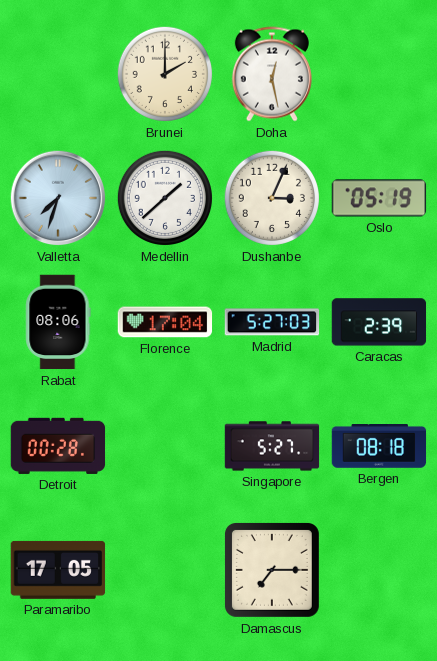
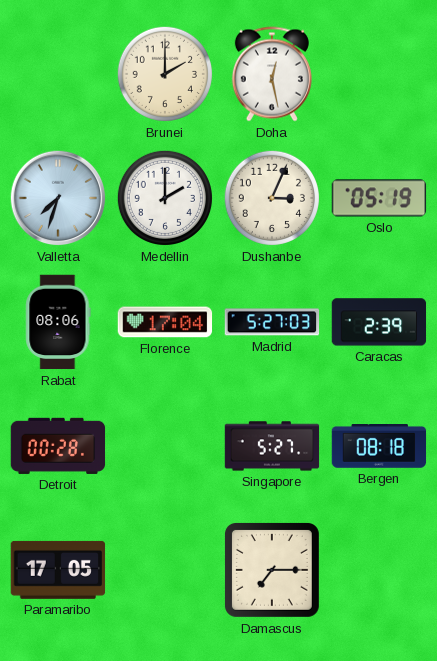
Medellin: 1:38 -> 2:00
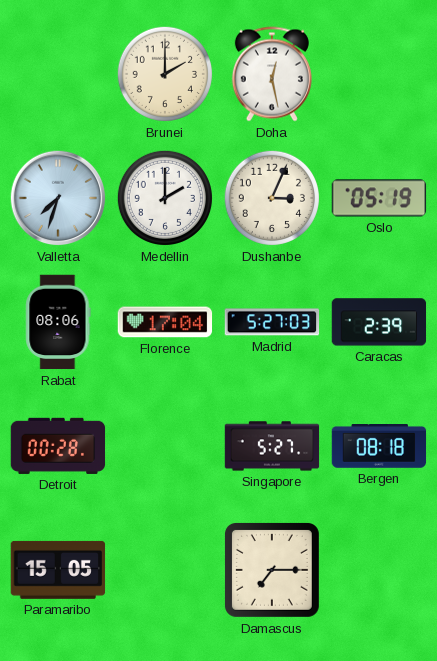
Paramaribo: 17:05 -> 15:05
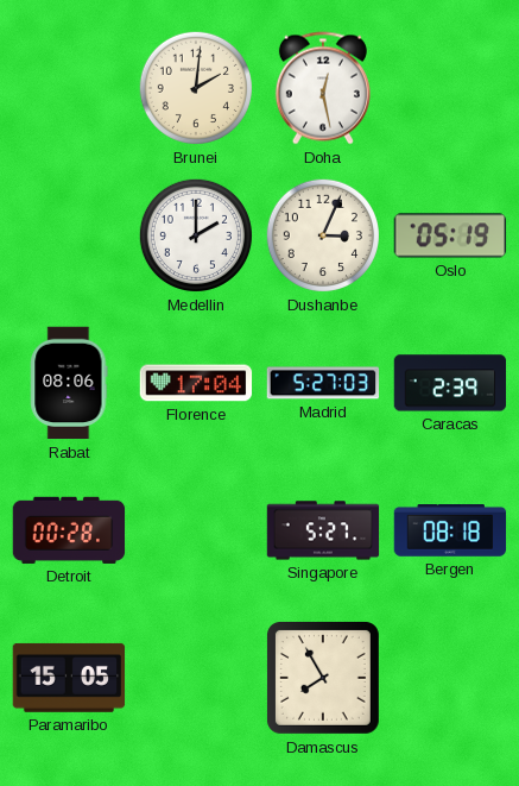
Brunei: 2:00 -> 2:01
Valletta: 7:33 -> none
Damascus: 7:15 -> 7:55
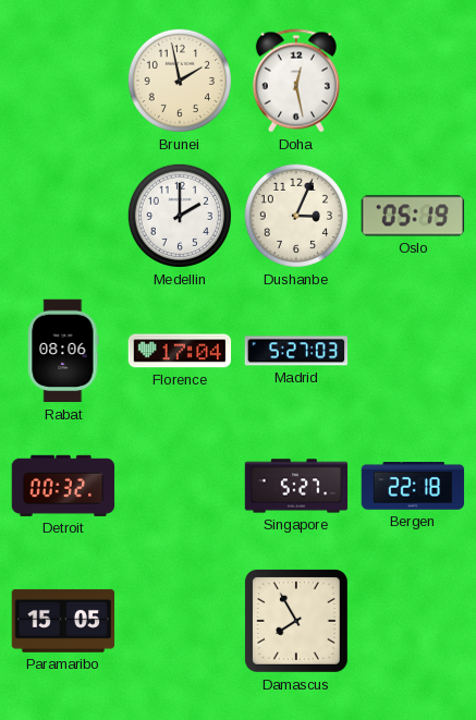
Brunei: 2:01 -> 1:58
Caracas: 2:39 -> none
Detroit: 00:28 -> 00:32
Bergen: 08:18 -> 22:18
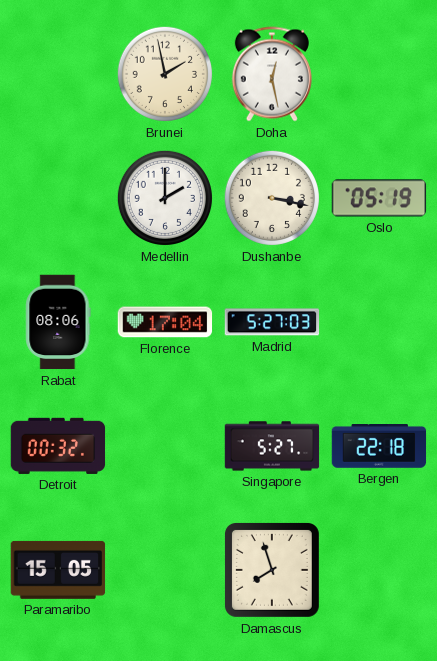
Dushanbe: 3:04 -> 3:17
Damascus: 7:55 -> 7:57
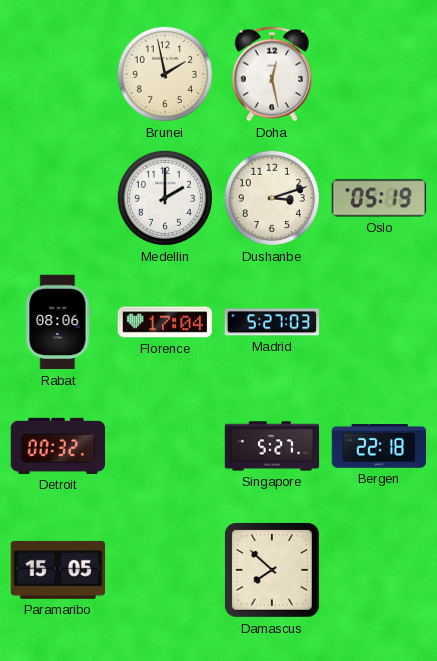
Dushanbe: 3:17 -> 3:12
Damascus: 7:57 -> 7:52
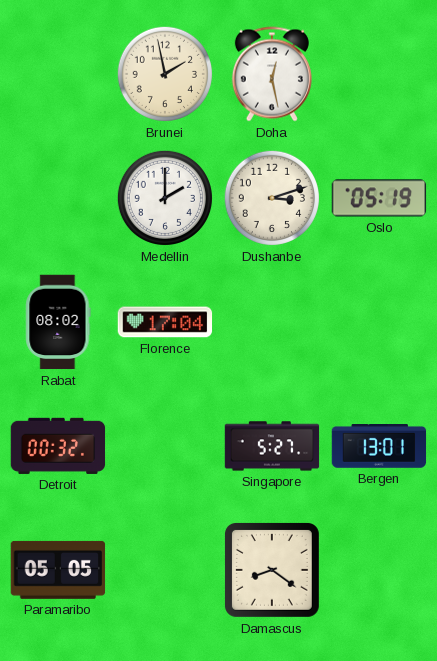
Rabat: 08:06 -> 08:02
Madrid: 5:27 -> none
Bergen: 22:18 -> 13:01
Paramaribo: 15:05 -> 05:05
Damascus: 7:52 -> 8:21
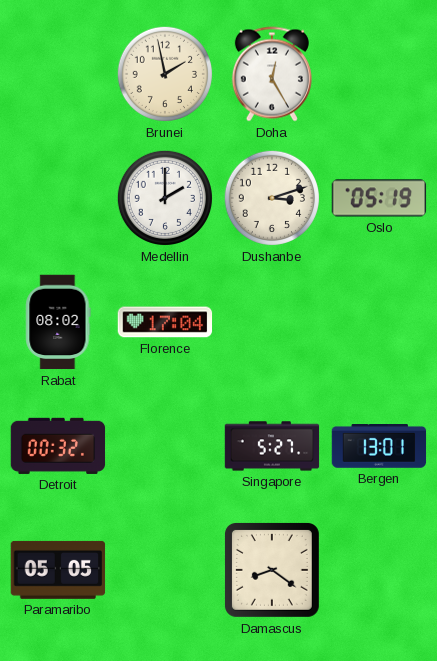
Doha: 12:28 -> 12:25
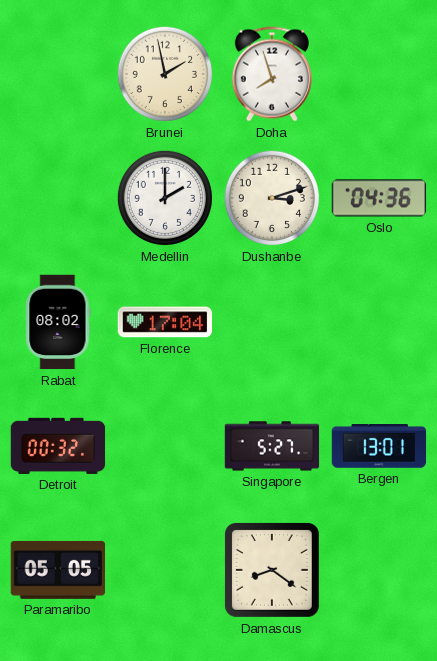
Doha: 12:25 -> 7:57
Oslo: 05:19 -> 04:36
